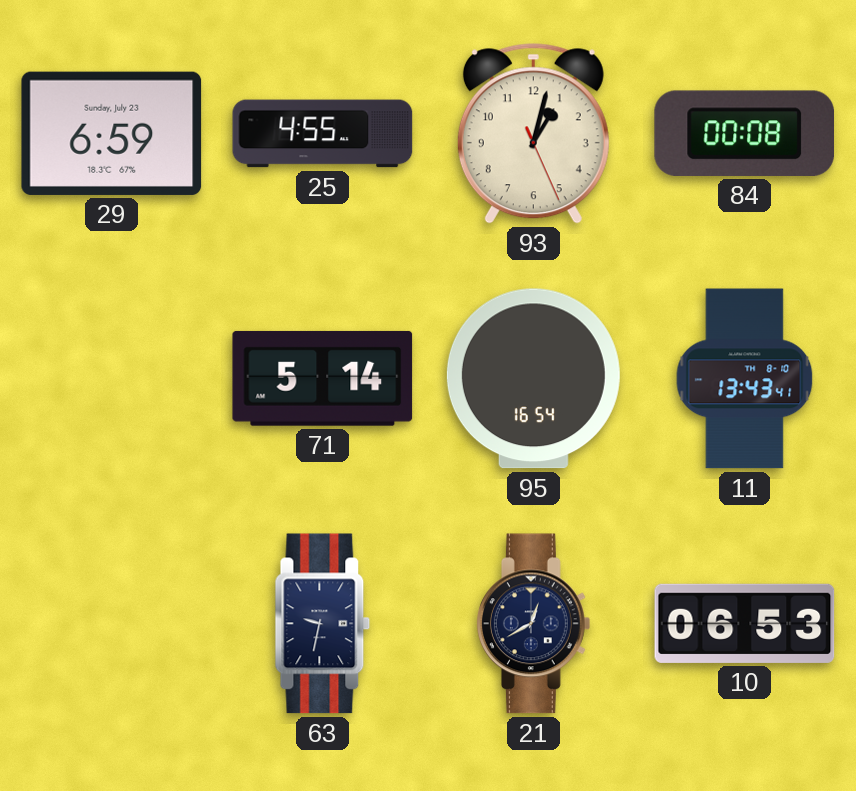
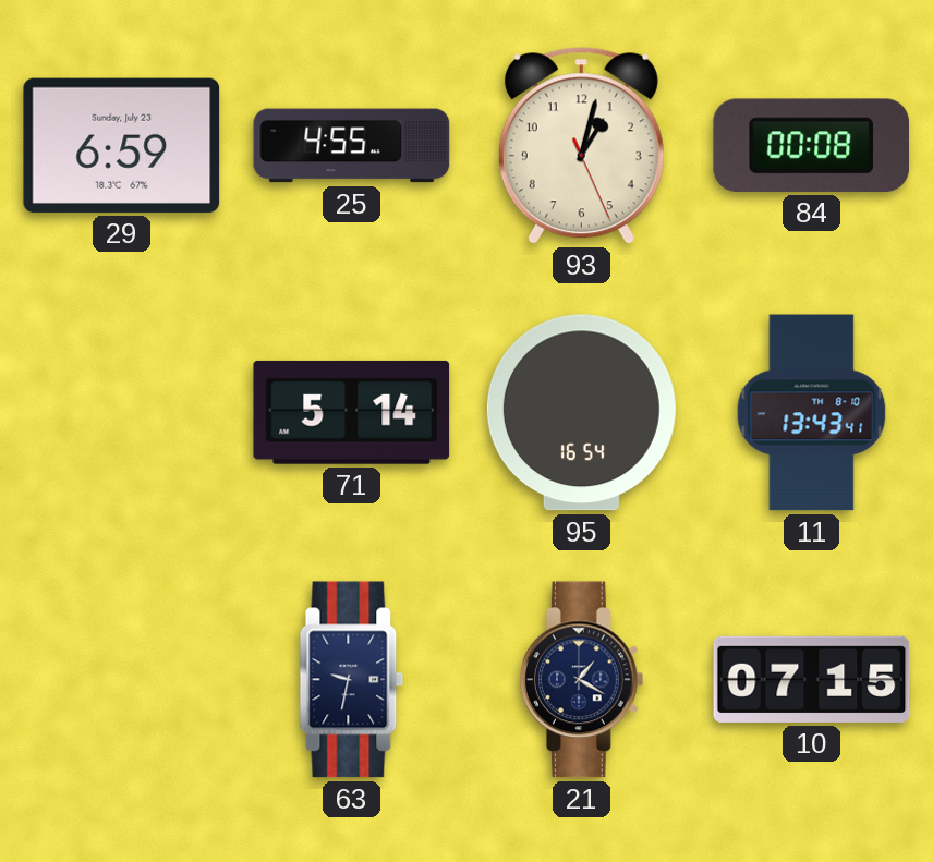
21: 12:40 -> 1:20
10: 06:53 -> 07:15
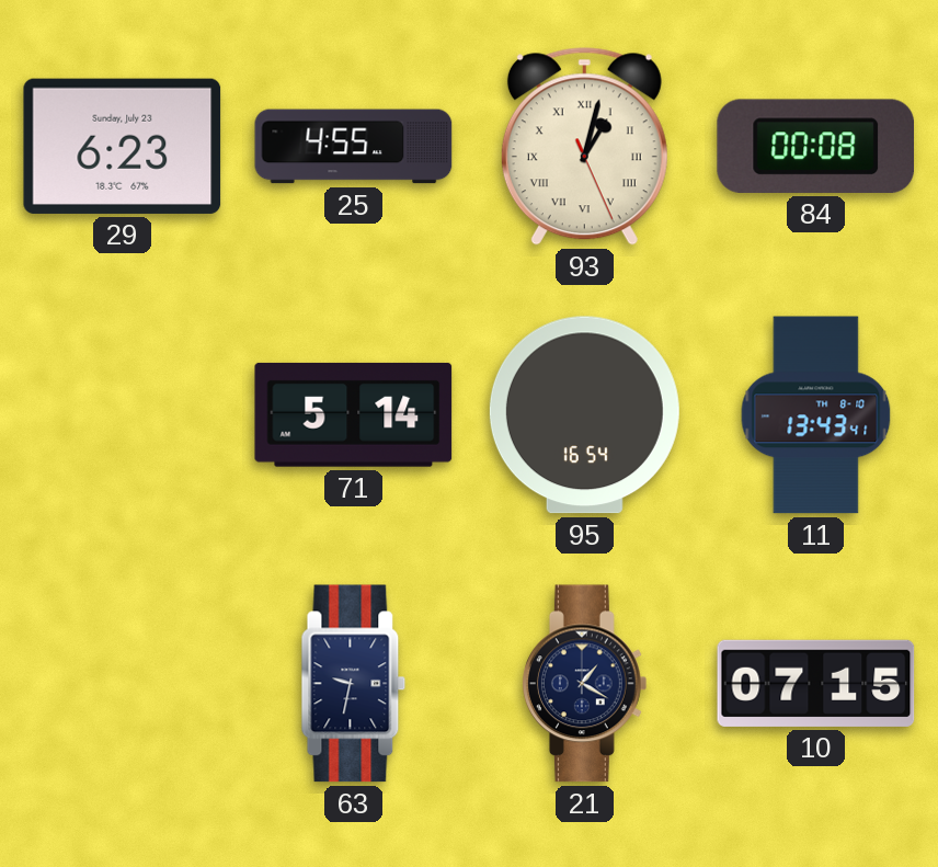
29: 6:59 -> 6:23
93 numerals: Arabic -> Roman
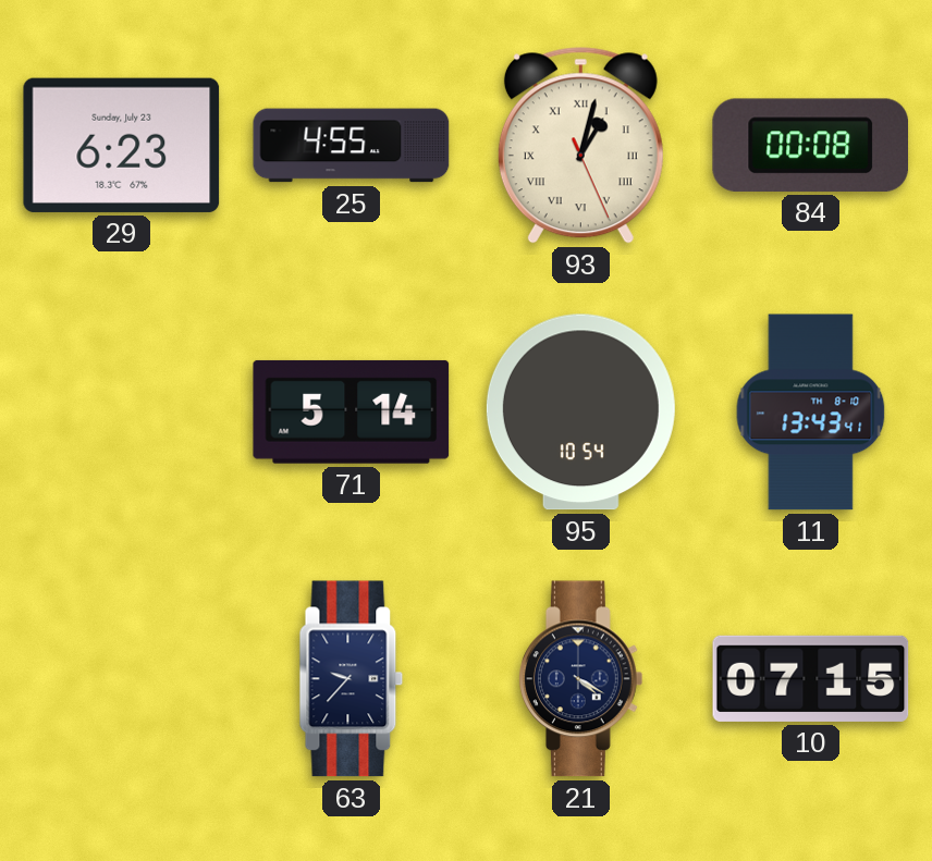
95: 16:54 -> 10:54
63: 9:32 -> 9:37
21: 1:20 -> 4:20
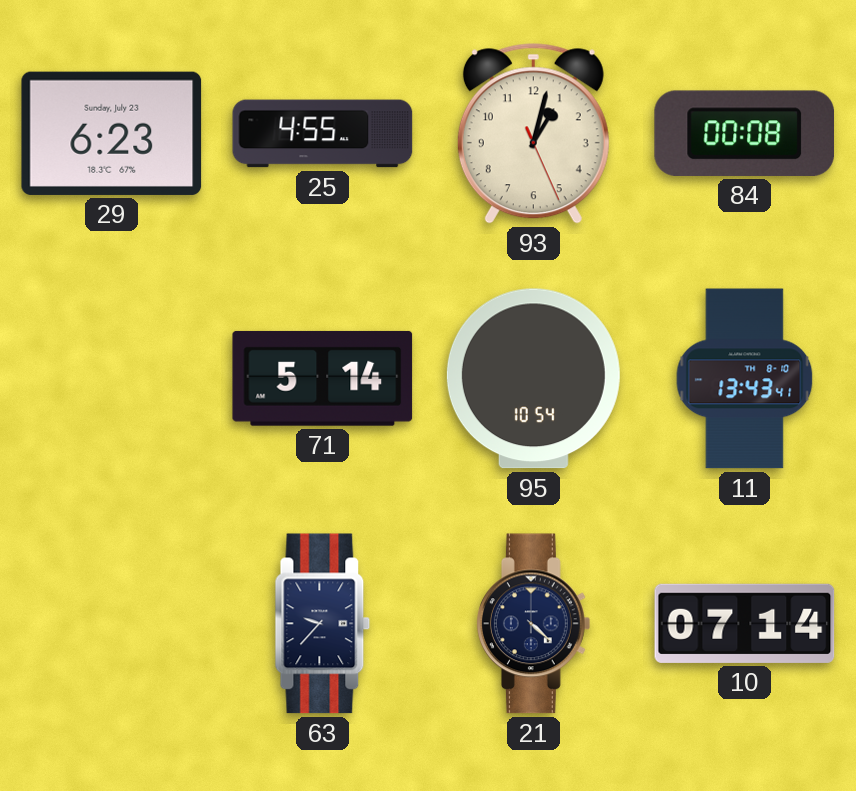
93 numerals: Roman -> Arabic
21: 4:20 -> 4:22
10: 07:15 -> 07:14
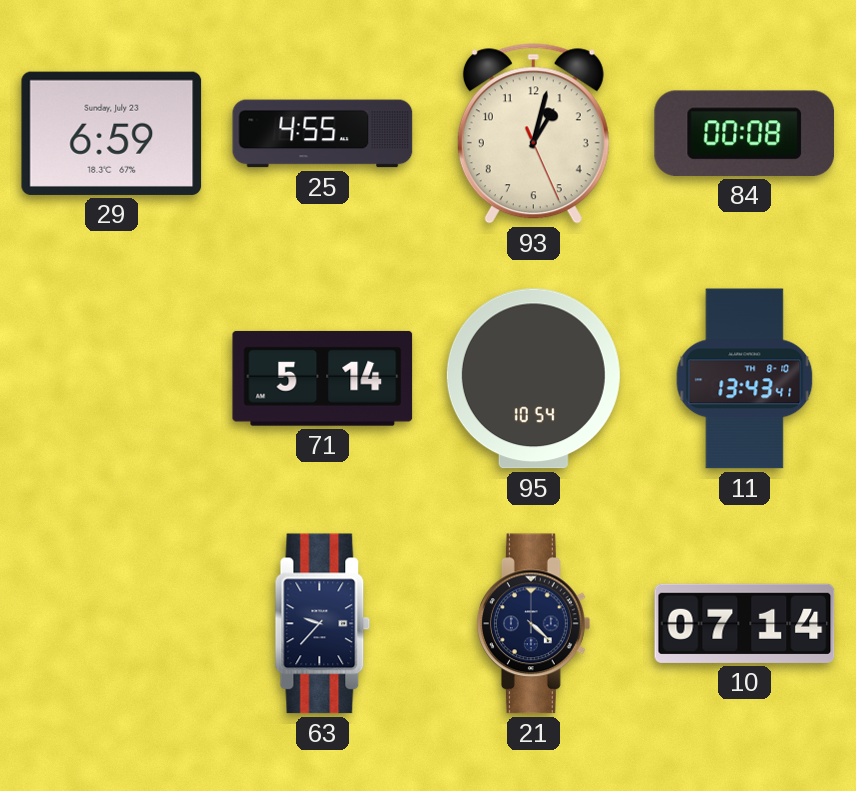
29: 6:23 -> 6:59
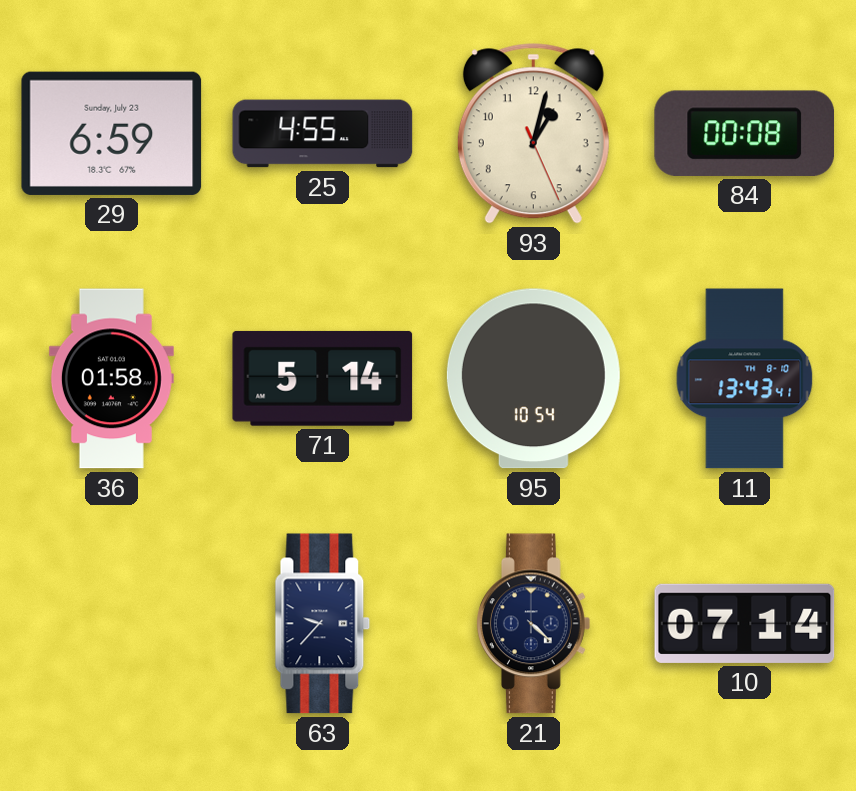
36: none -> 01:58
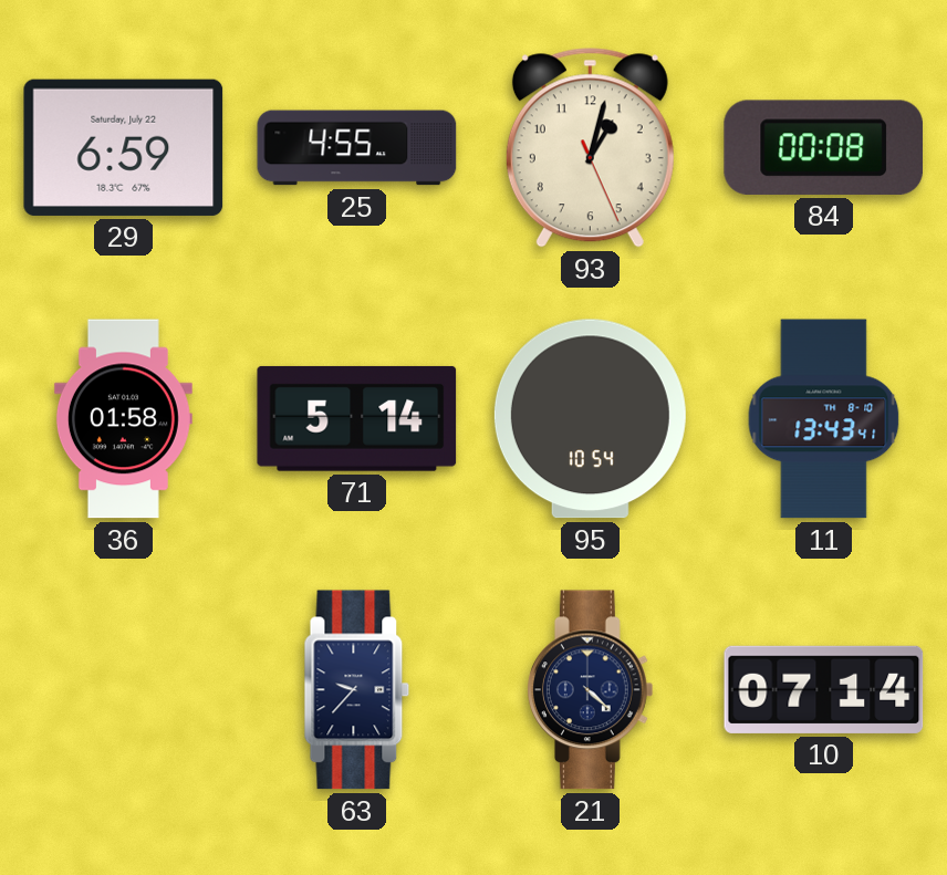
29 date: Sunday, July 23 -> Saturday, July 22
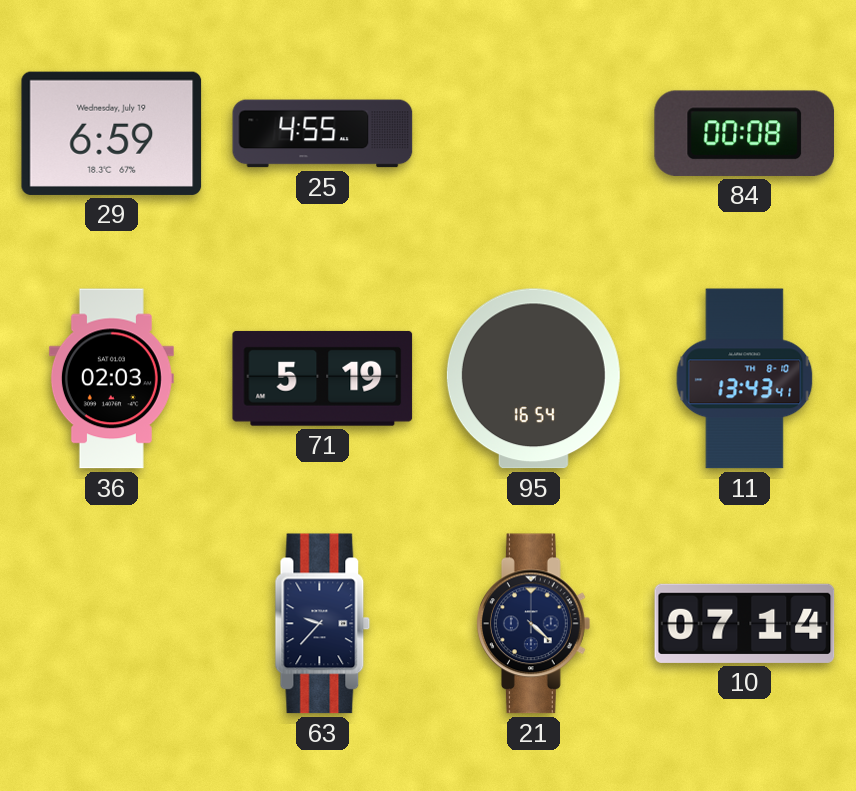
29 date: Saturday, July 22 -> Wednesday, July 19
93: 1:02 -> none
36: 01:58 -> 02:03
71: 5:14 -> 5:19
95: 10:54 -> 16:54
